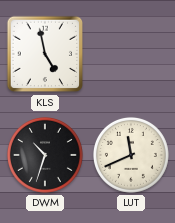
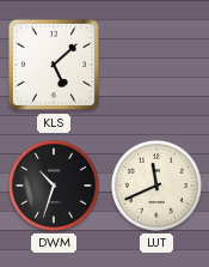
KLS: 4:58 -> 5:08
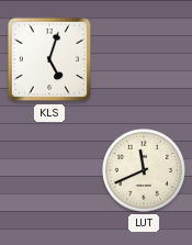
KLS: 5:08 -> 5:03
DWM: 10:33 -> none
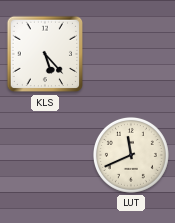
KLS: 5:03 -> 5:23
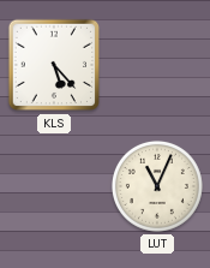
LUT: 11:41 -> 11:04
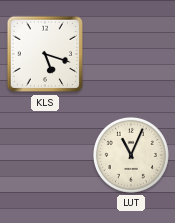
KLS: 5:23 -> 5:18
